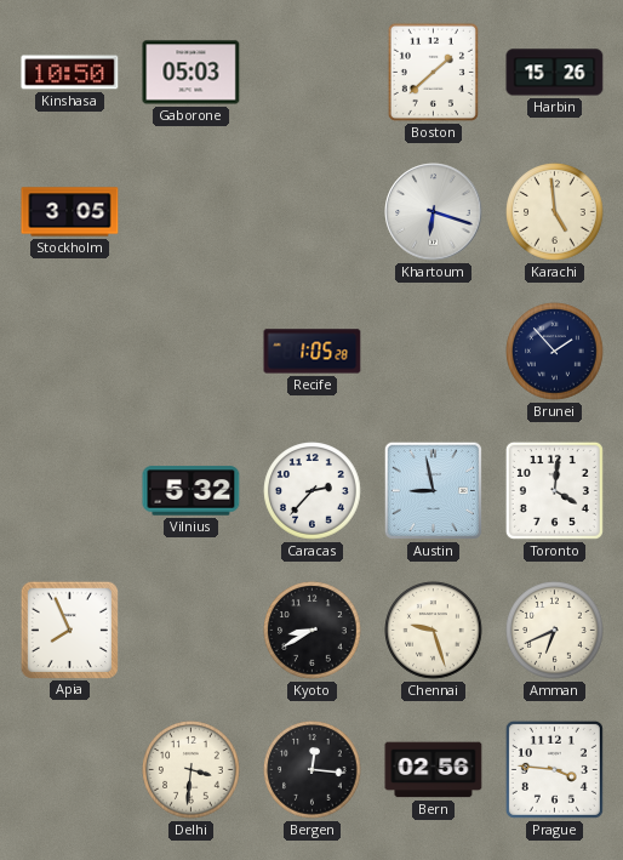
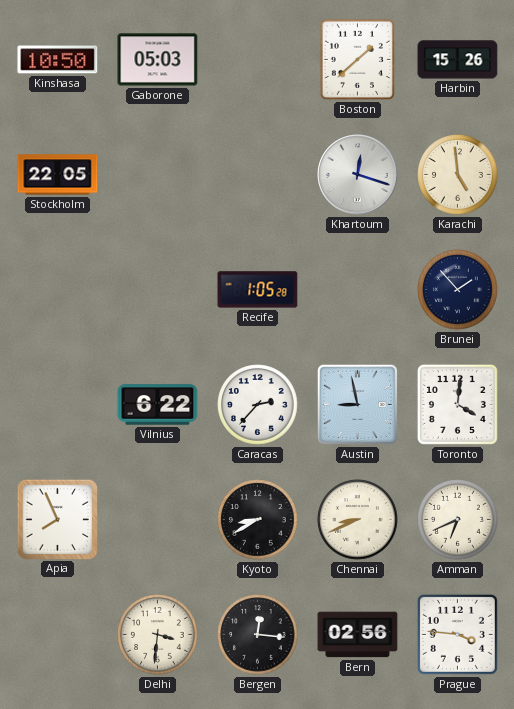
Stockholm: 3:05 -> 22:05
Khartoum: 6:18 -> 12:18
Vilnius: 5:32 -> 6:22
Chennai: 9:27 -> 8:41
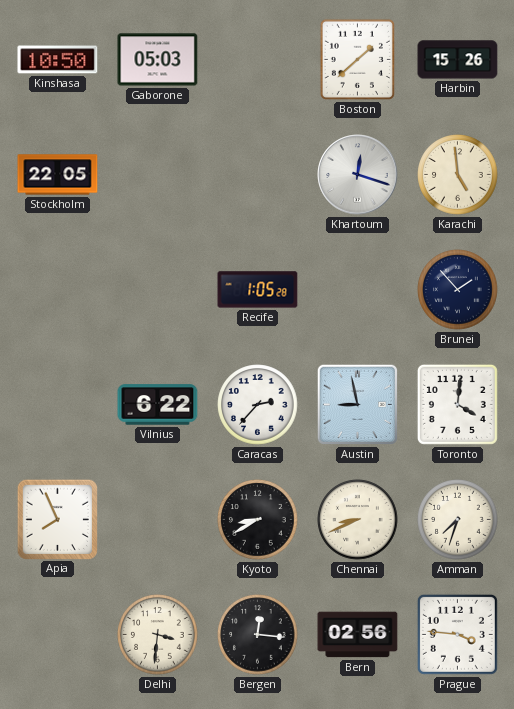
Amman: 6:41 -> 7:33
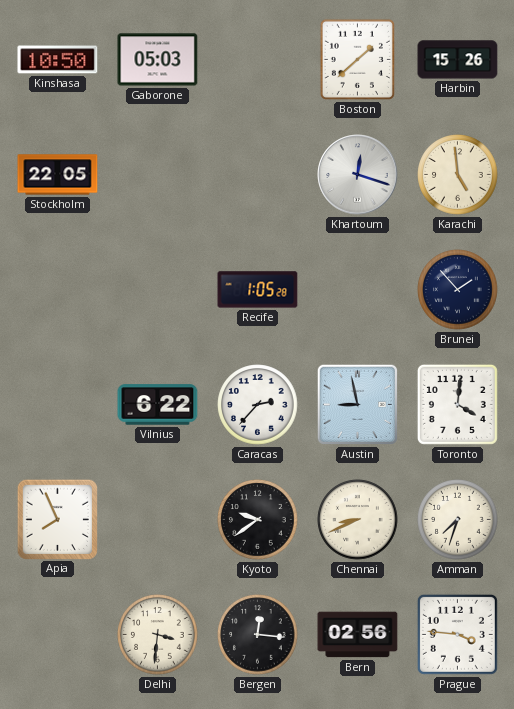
Kyoto: 8:40 -> 9:39
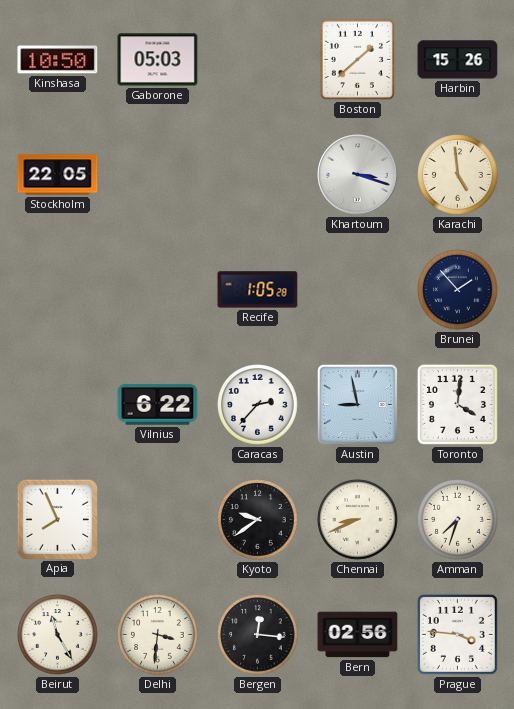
Khartoum: 12:18 -> 3:18
Beirut: none -> 11:25
